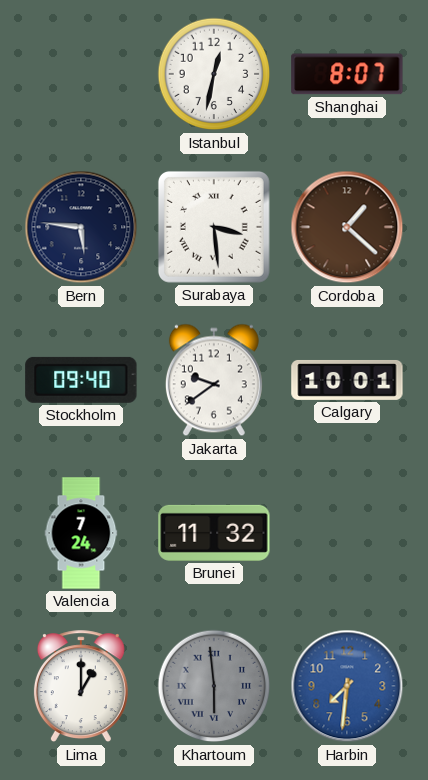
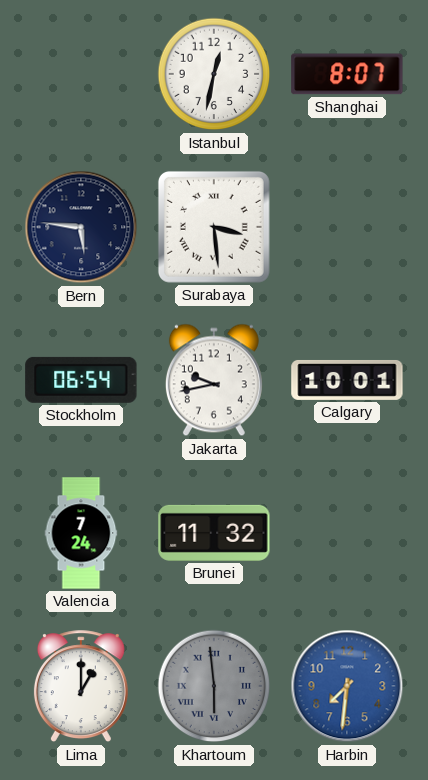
Cordoba: 1:22 -> none
Stockholm: 09:40 -> 06:54
Jakarta: 9:39 -> 9:43
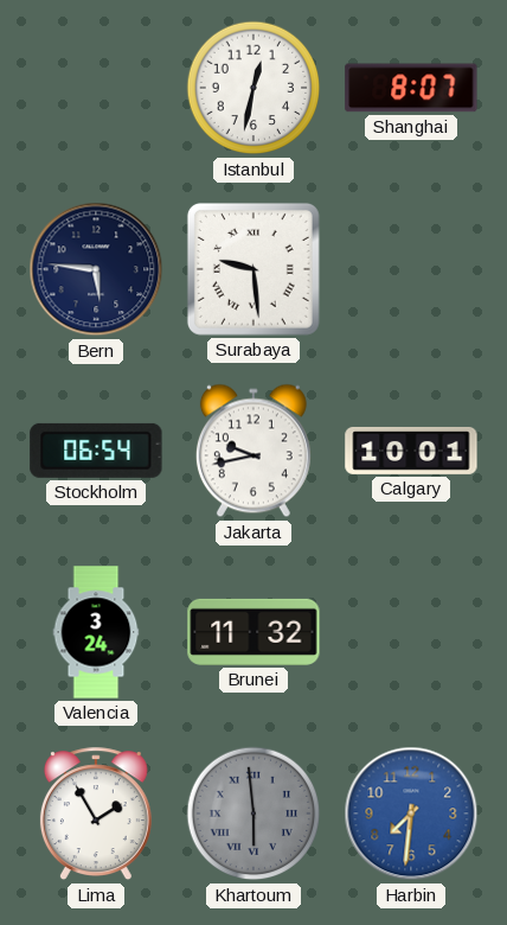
Surabaya: 3:29 -> 9:29
Valencia: 7:24 -> 3:24
Lima: 1:00 -> 1:55
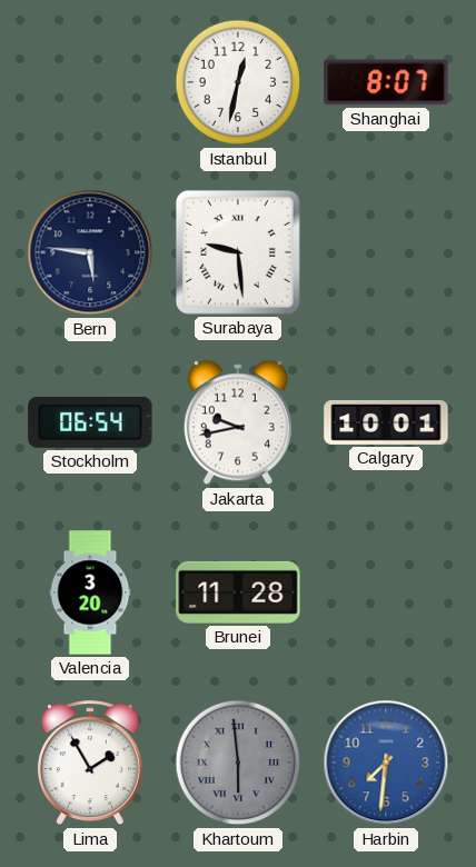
Valencia: 3:24 -> 3:20
Brunei: 11:32 -> 11:28
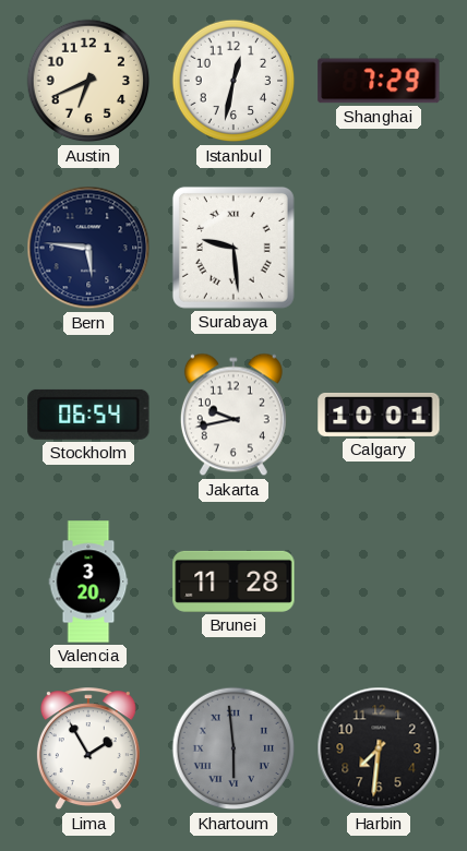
Austin: none -> 6:41
Shanghai: 8:07 -> 7:29
Harbin dial: blue -> black
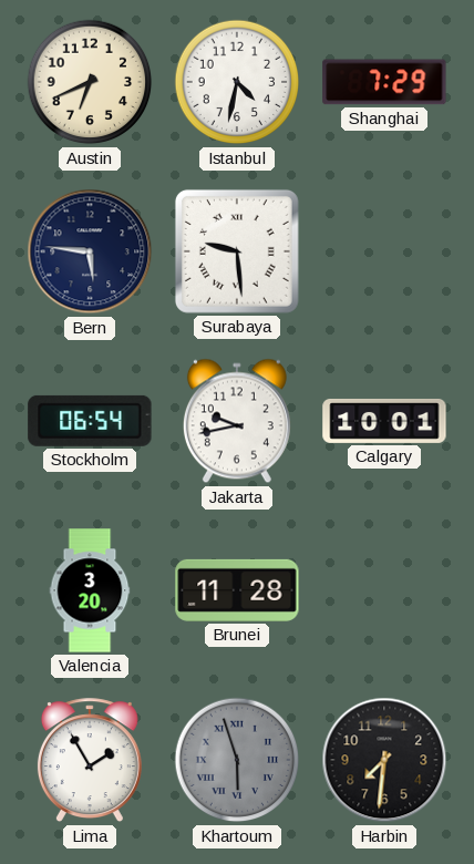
Istanbul: 12:32 -> 4:32
Khartoum: 5:59 -> 5:57
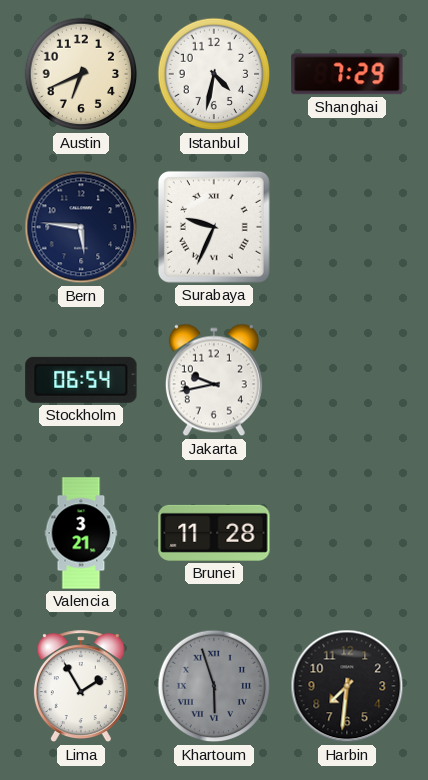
Surabaya: 9:29 -> 9:34
Calgary: 10:01 -> none
Valencia: 3:20 -> 3:21
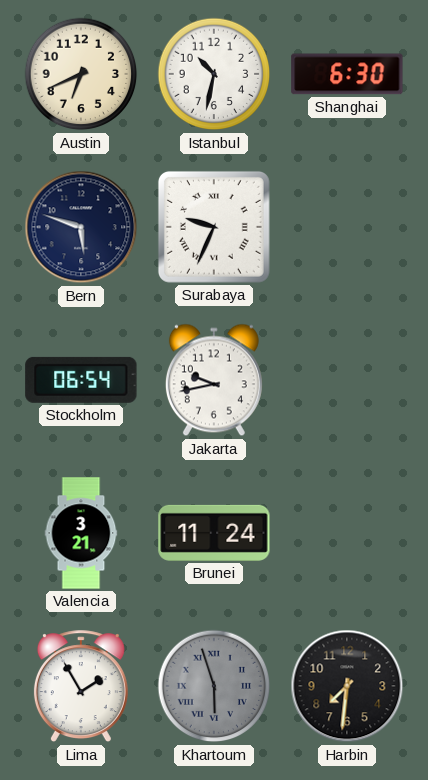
Istanbul: 4:32 -> 10:32
Shanghai: 7:29 -> 6:30
Bern: 5:46 -> 5:48
Brunei: 11:28 -> 11:24
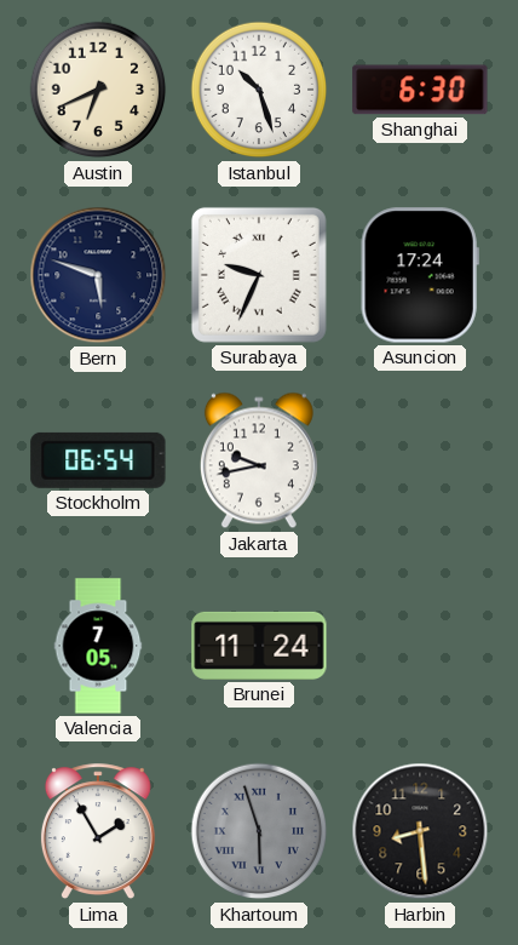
Istanbul: 10:32 -> 10:27
Asuncion: none -> 17:24
Valencia: 3:21 -> 7:05
Harbin: 7:31 -> 8:29
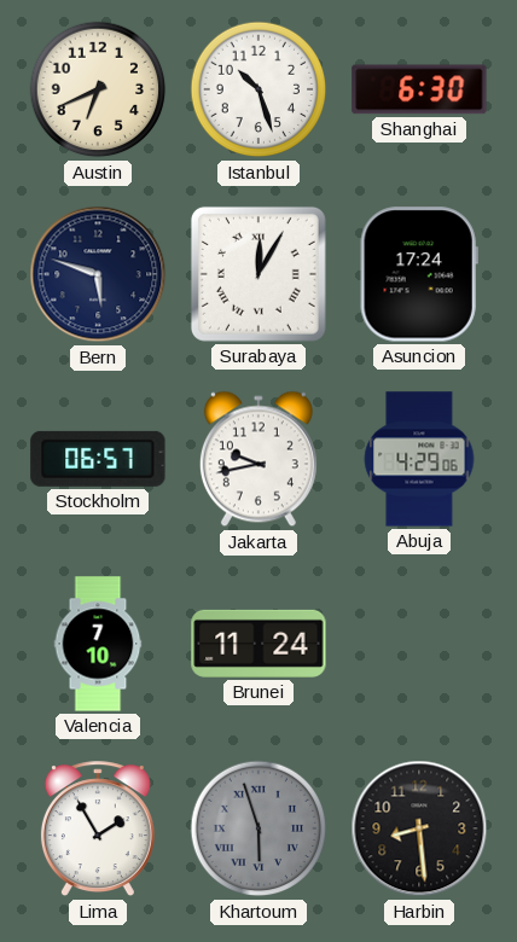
Surabaya: 9:34 -> 12:05
Stockholm: 06:54 -> 06:57
Abuja: none -> 4:29
Valencia: 7:05 -> 7:10
